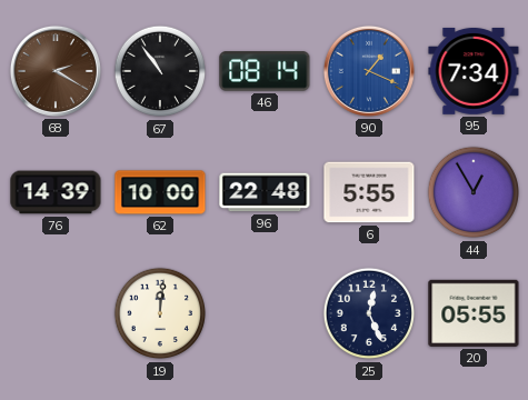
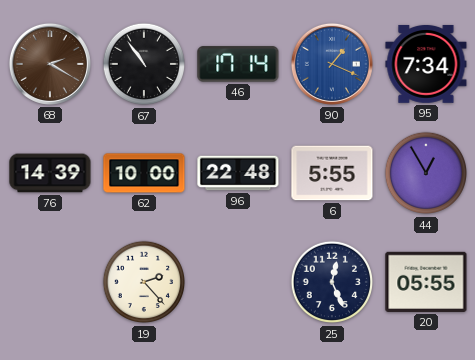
46: 08:14 -> 17:14
19: 12:01 -> 2:23
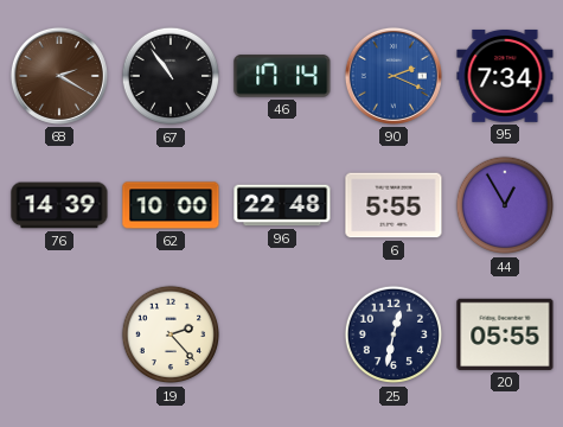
90: 1:19 -> 2:19
25: 12:26 -> 12:32
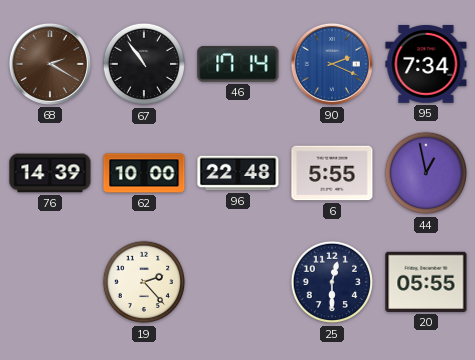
44: 12:55 -> 12:58
25: 12:32 -> 12:30
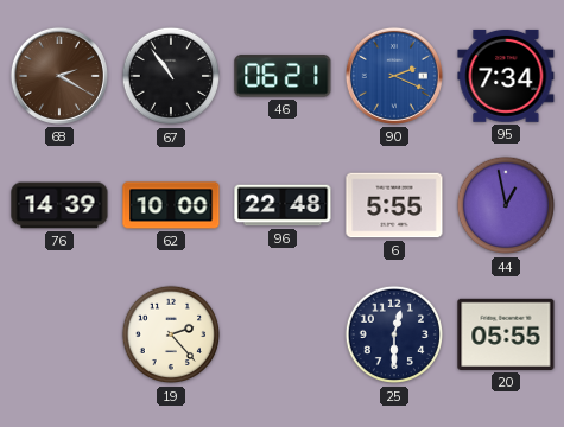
46: 17:14 -> 06:21
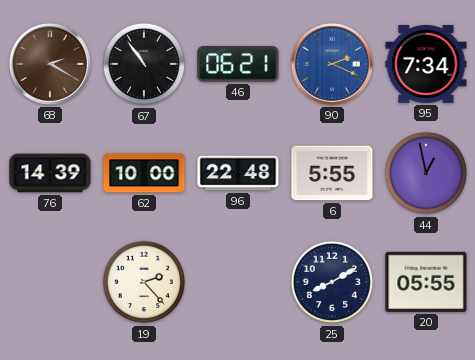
25: 12:30 -> 8:10
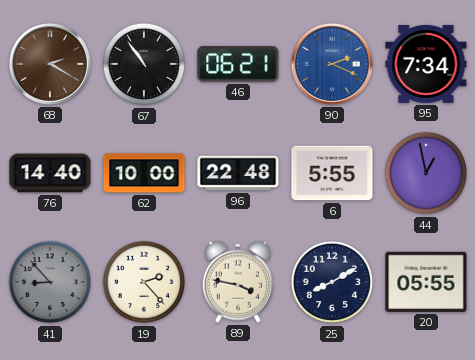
76: 14:39 -> 14:40
41: none -> 8:53
89: none -> 3:47
